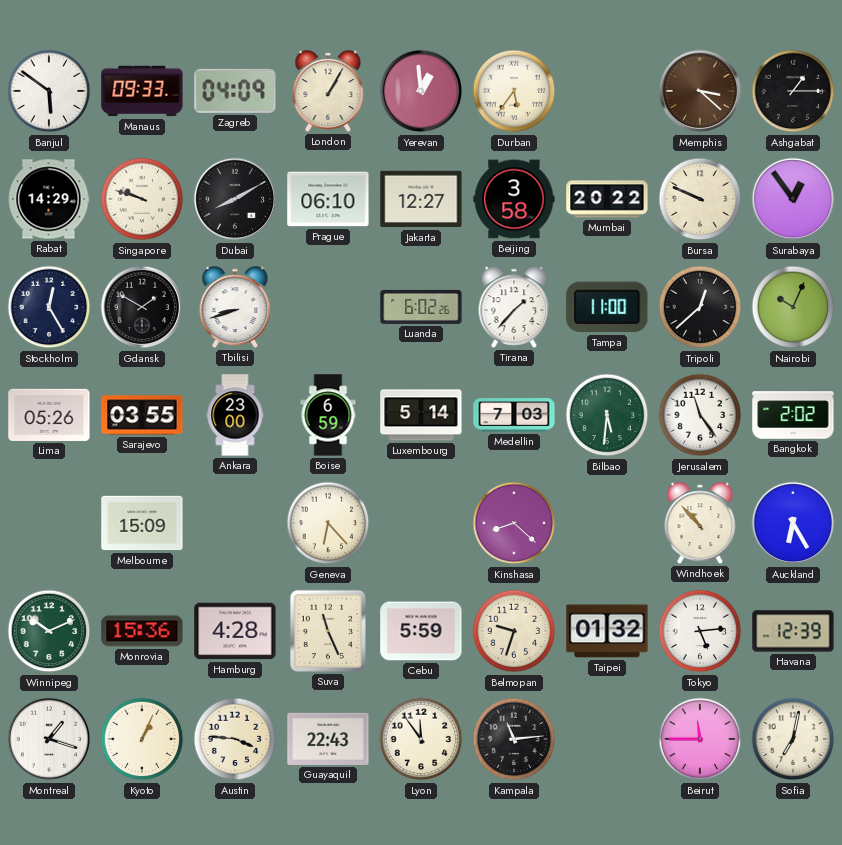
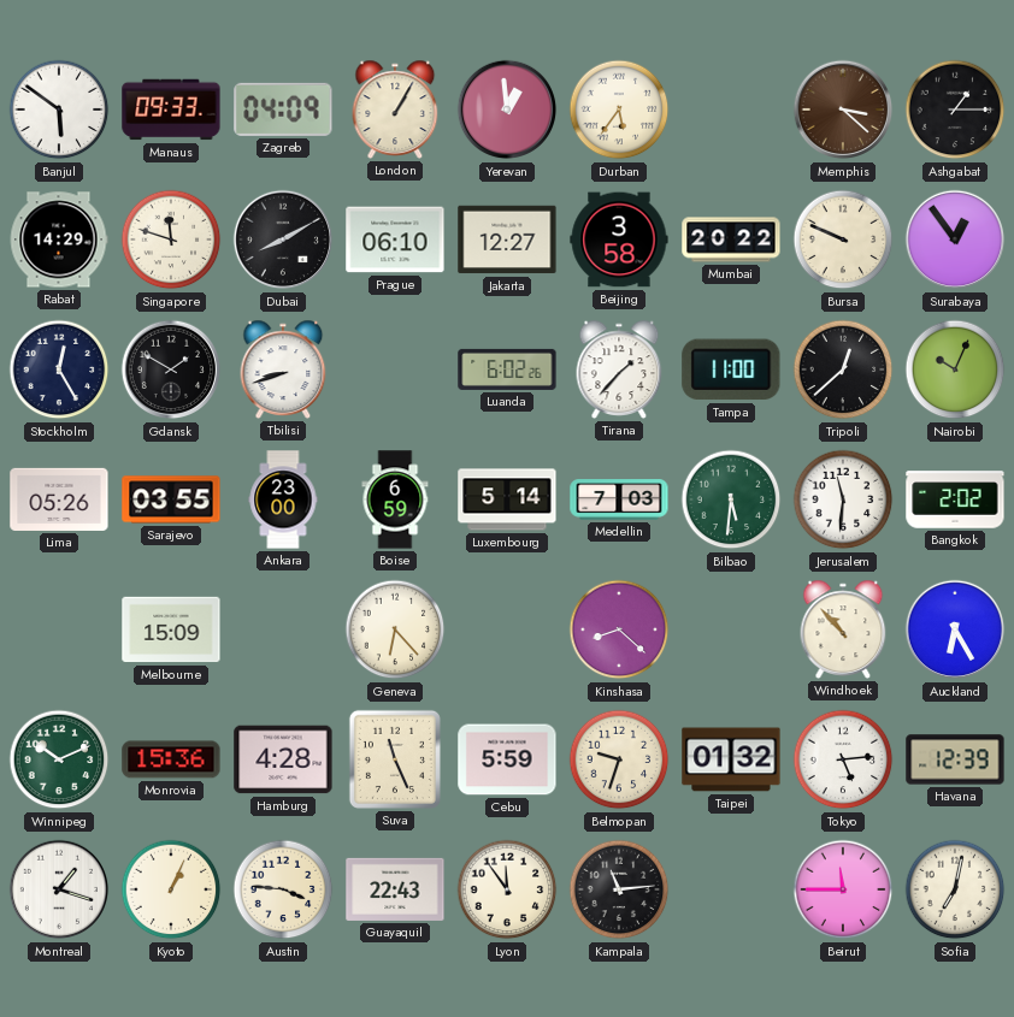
Singapore: 9:48 -> 11:48
Jerusalem: 11:24 -> 11:31
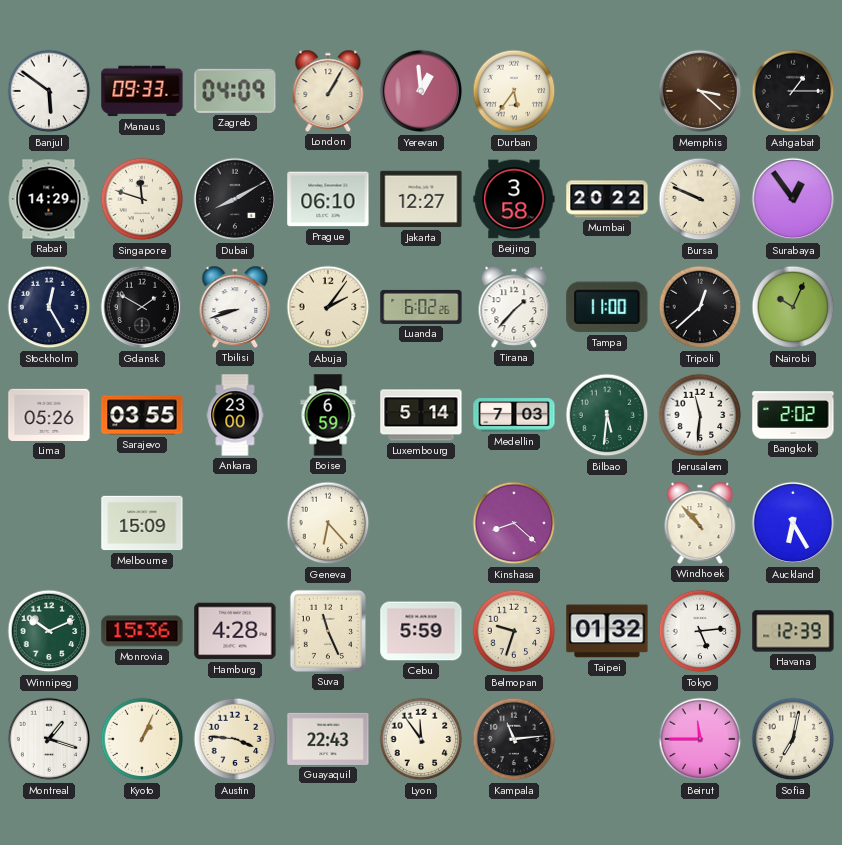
Abuja: none -> 2:06
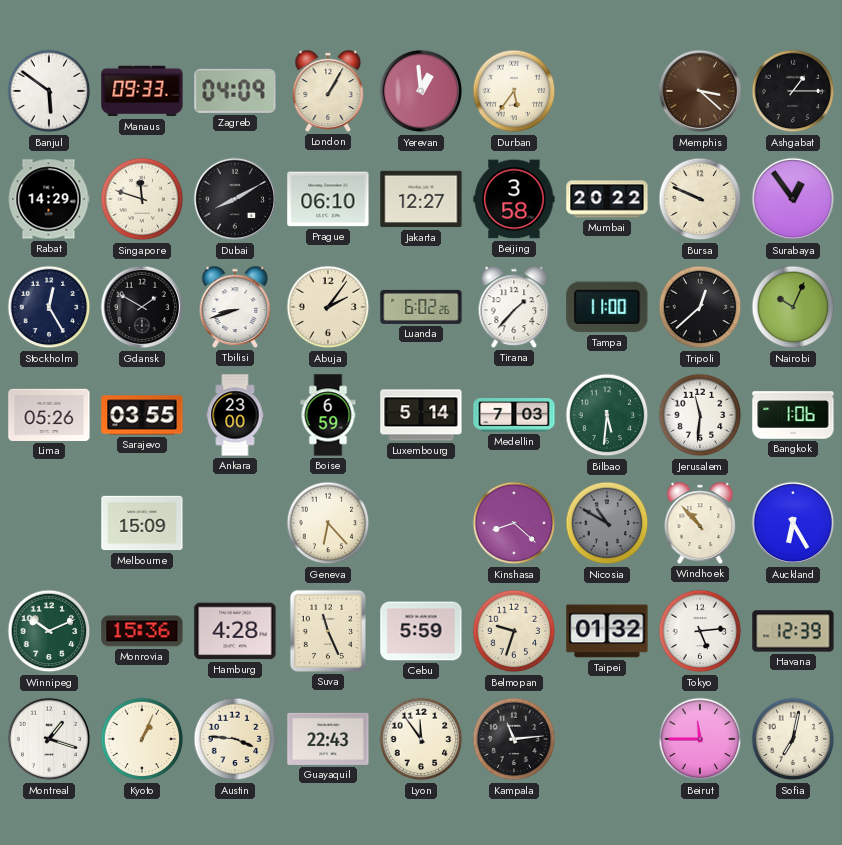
Bangkok: 2:02 -> 1:06
Nicosia: none -> 10:50
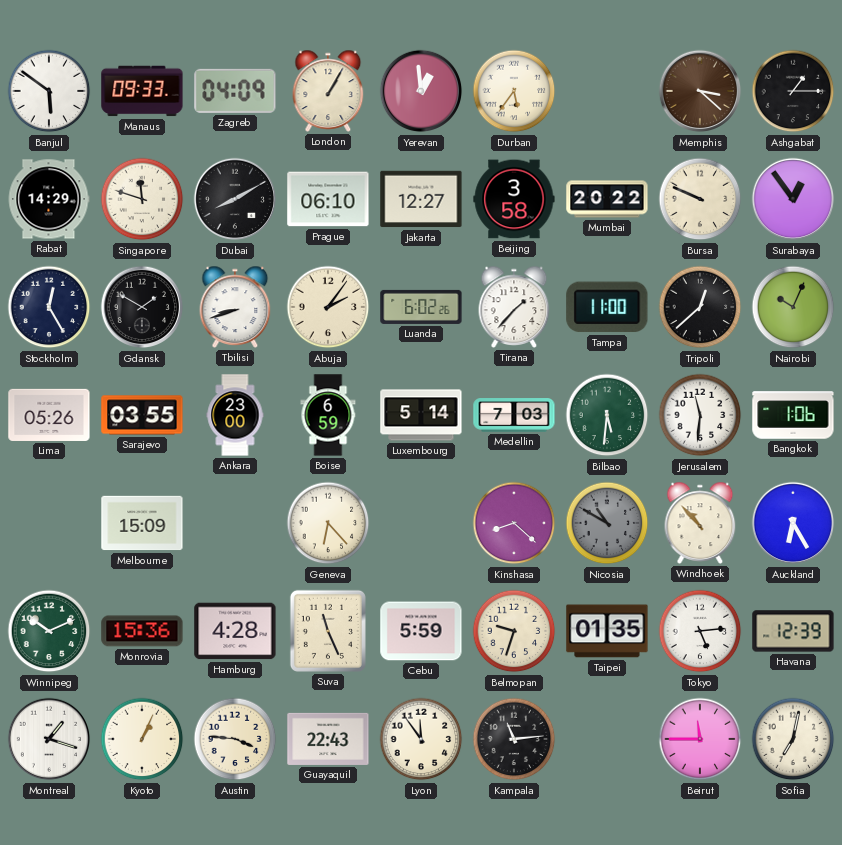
Taipei: 01:32 -> 01:35
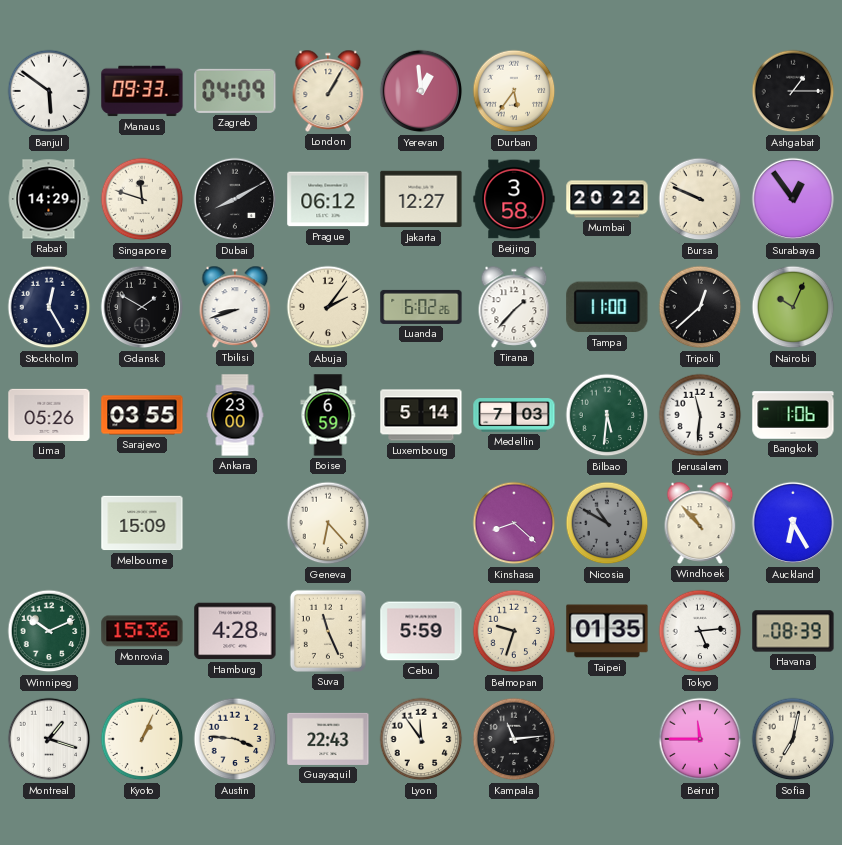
Memphis: 3:22 -> none
Prague: 06:10 -> 06:12
Havana: 12:39 -> 08:39
